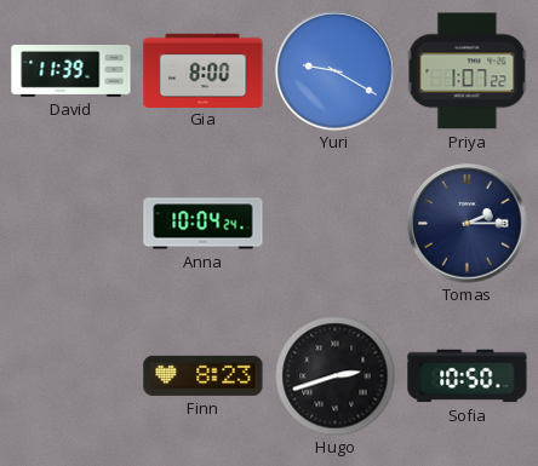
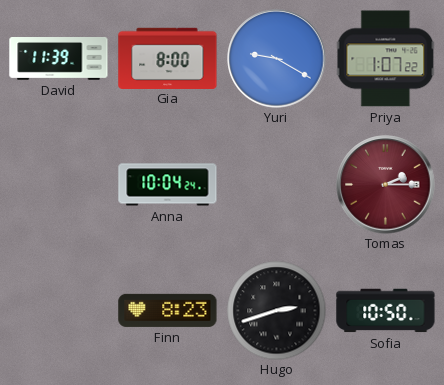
Tomas dial: navy -> burgundy
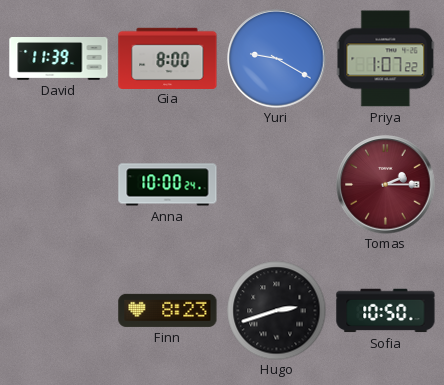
Anna: 10:04 -> 10:00
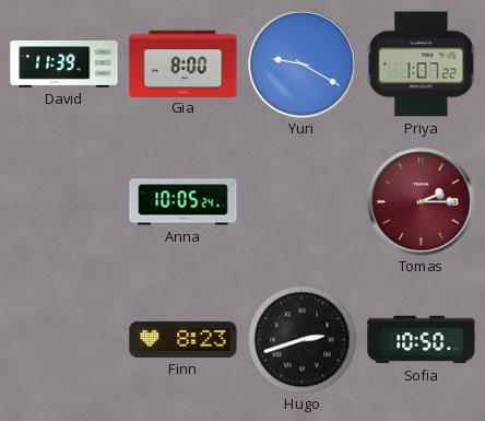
Anna: 10:00 -> 10:05
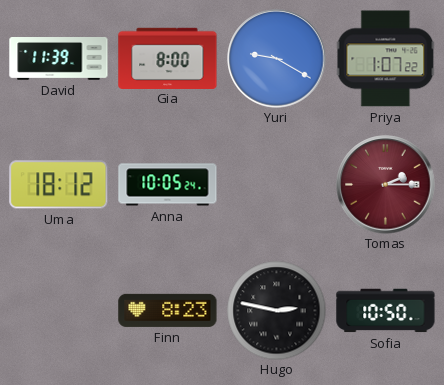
Uma: none -> 18:12
Hugo: 2:42 -> 2:47
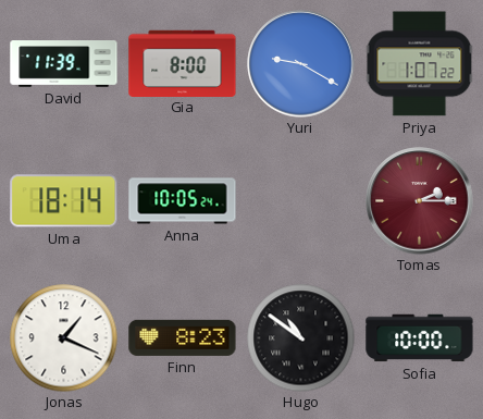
Uma: 18:12 -> 18:14
Jonas: none -> 1:19
Hugo: 2:47 -> 10:51
Sofia: 10:50 -> 10:00
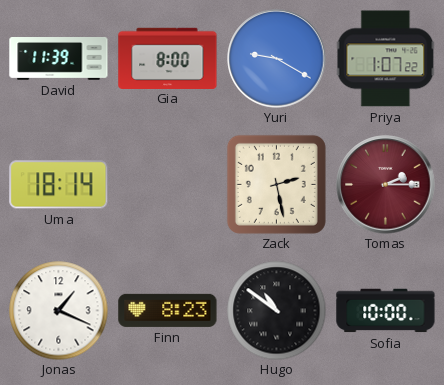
Anna: 10:05 -> none
Zack: none -> 2:28
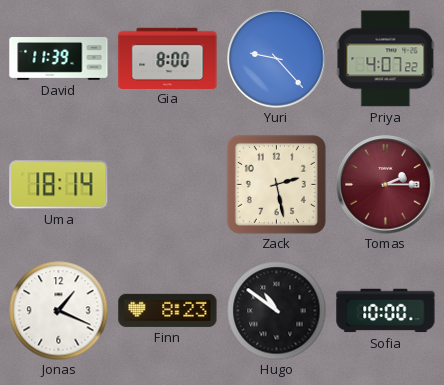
Yuri: 9:20 -> 9:23
Priya: 1:07 -> 4:07
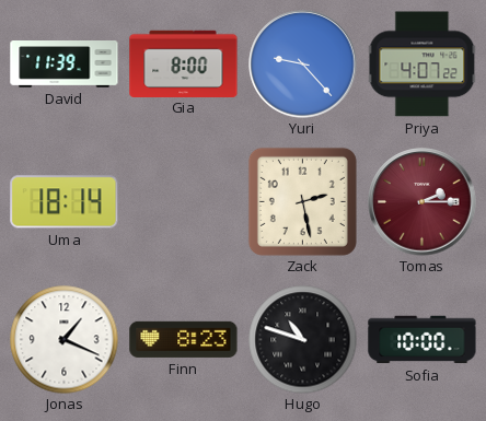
Hugo: 10:51 -> 10:48
